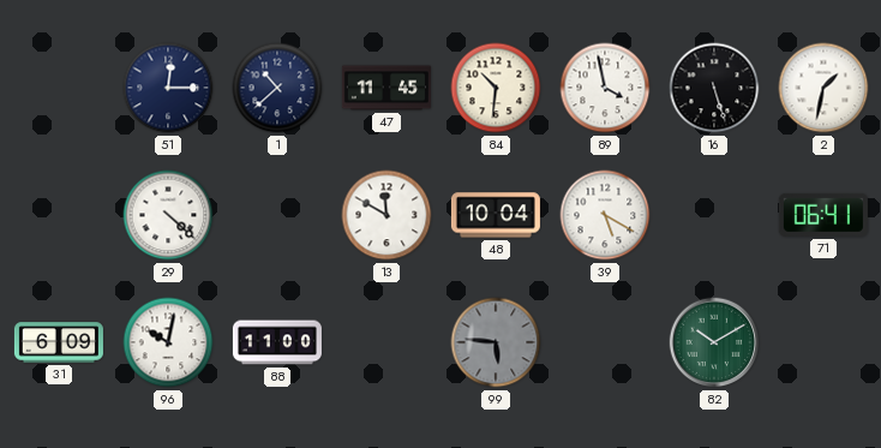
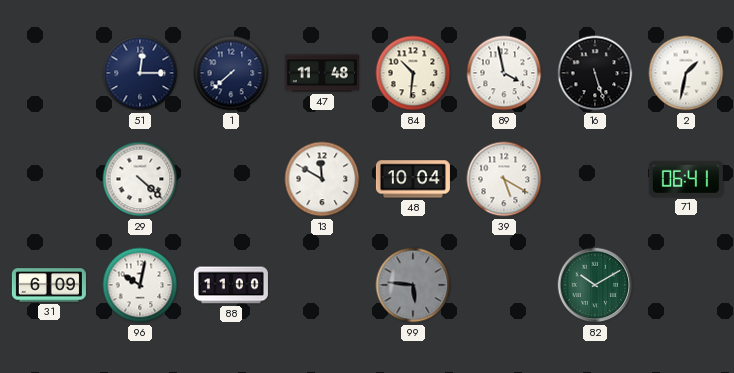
1: 10:38 -> 7:38
47: 11:45 -> 11:48
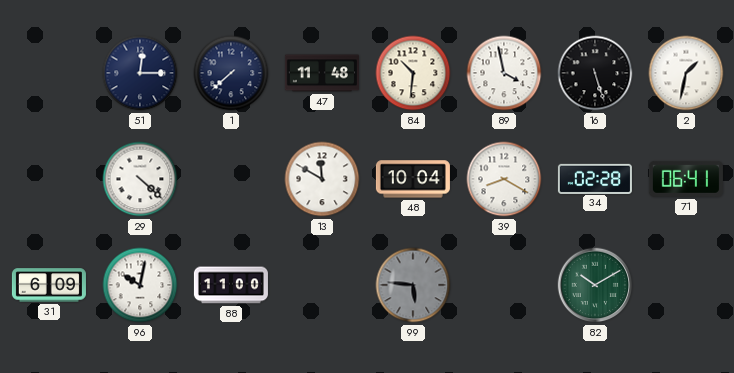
39: 5:20 -> 8:20
34: none -> 02:28
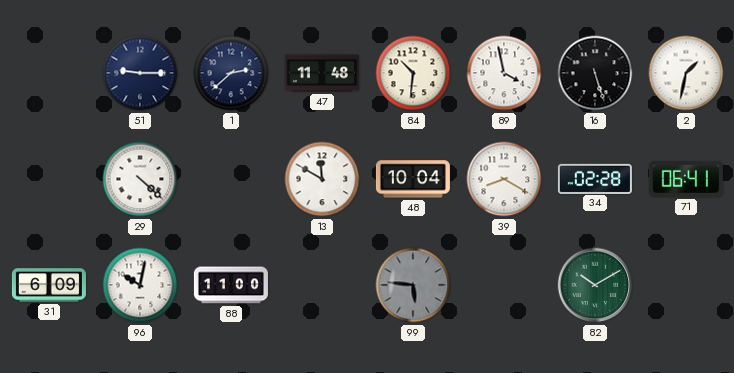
51: 12:15 -> 9:15
1: 7:38 -> 2:38
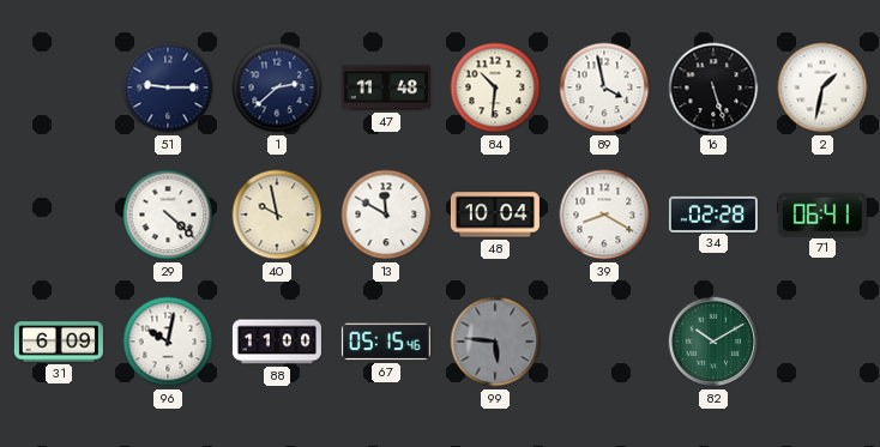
40: none -> 9:58
67: none -> 05:15
